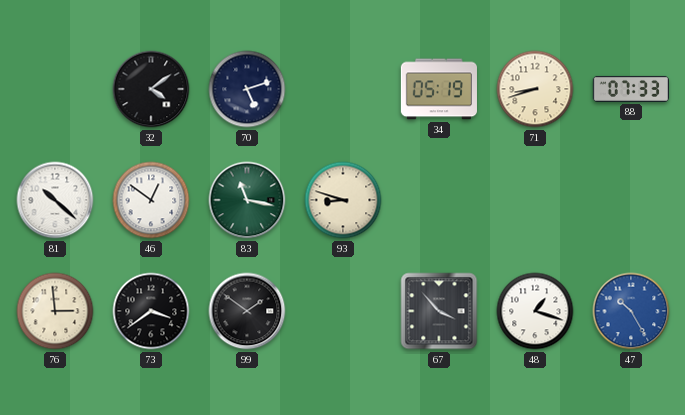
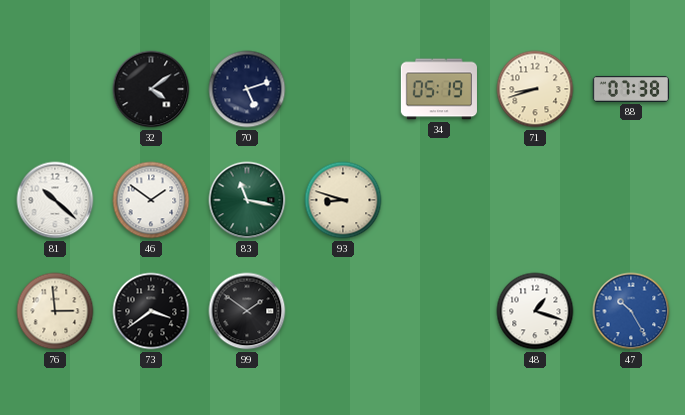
88: 07:33 -> 07:38
46: 12:51 -> 1:51
67: 3:53 -> none
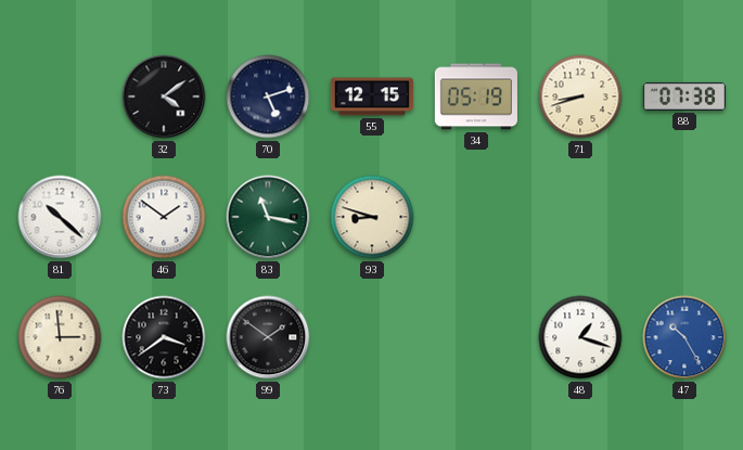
55: none -> 12:15
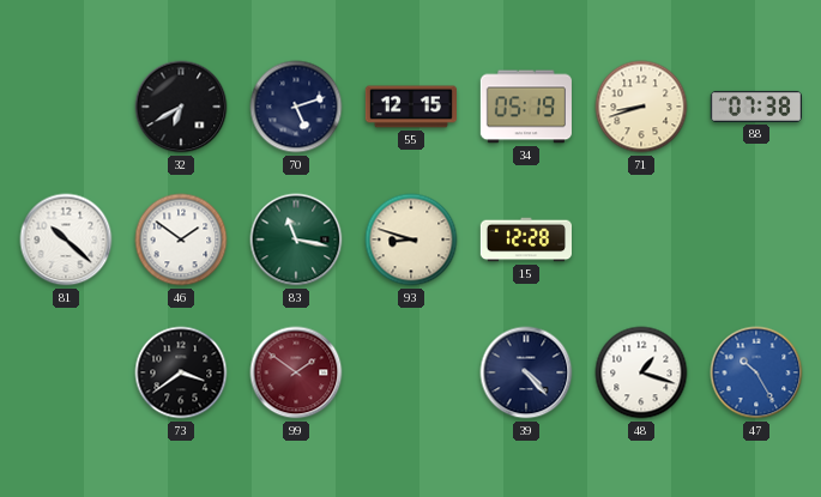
32: 4:09 -> 6:40
15: none -> 12:28
76: 2:59 -> none
99 dial: black -> burgundy
39: none -> 4:23
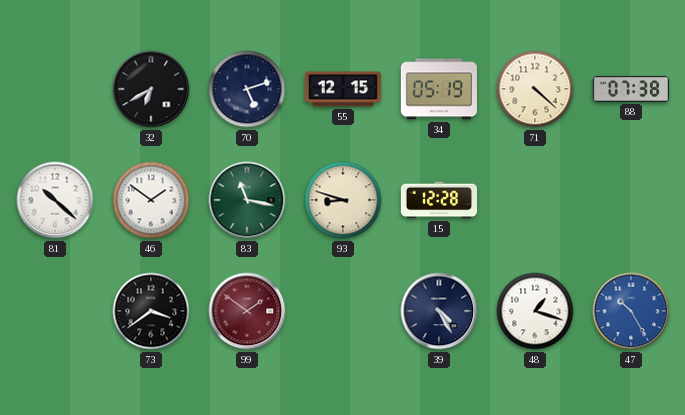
71: 8:42 -> 4:22
39: 4:23 -> 4:25
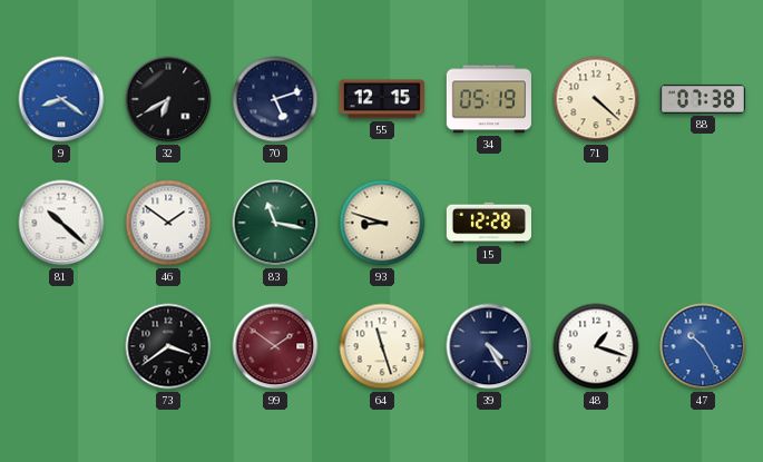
9: none -> 8:21
64: none -> 11:27
